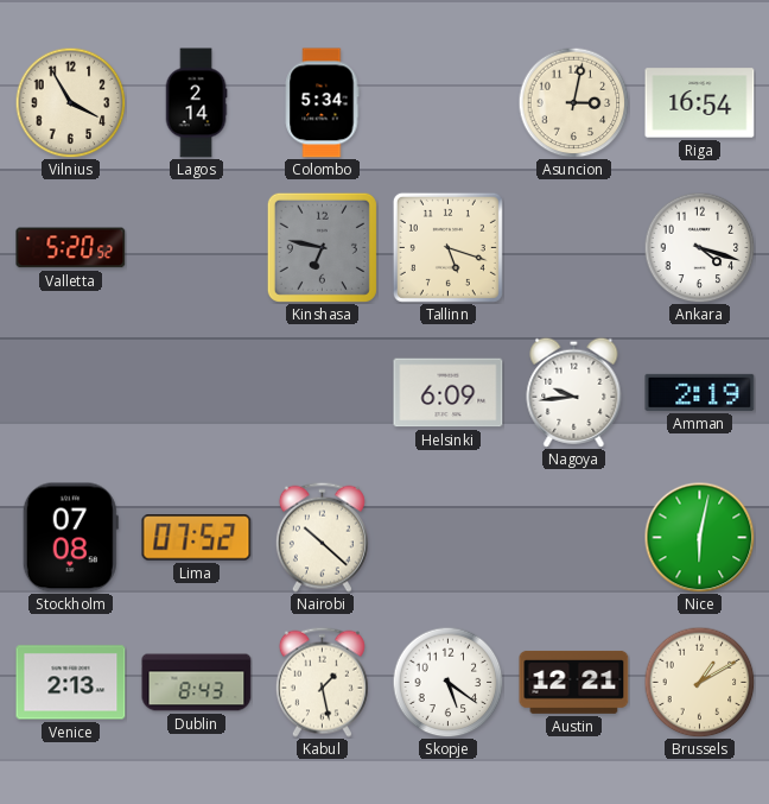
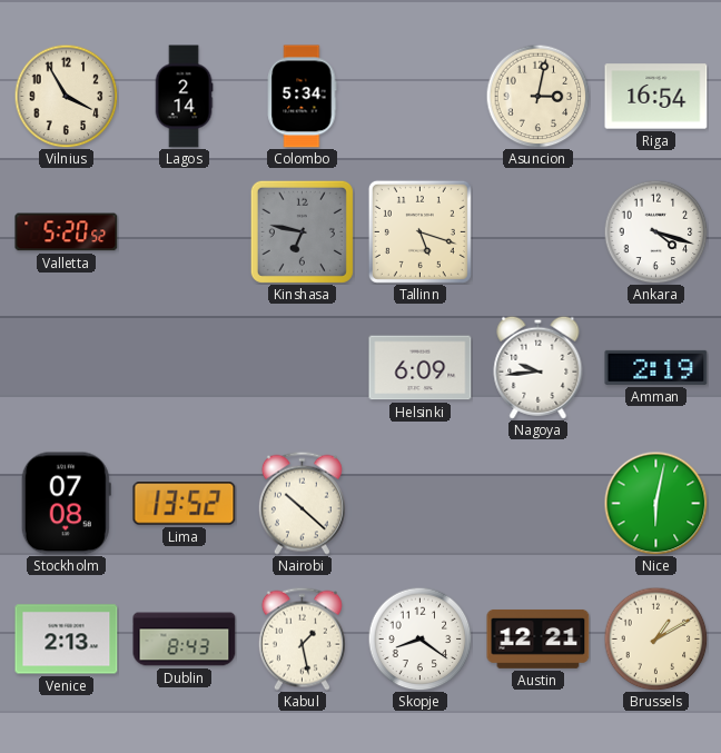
Lima: 07:52 -> 13:52
Skopje: 5:21 -> 8:21
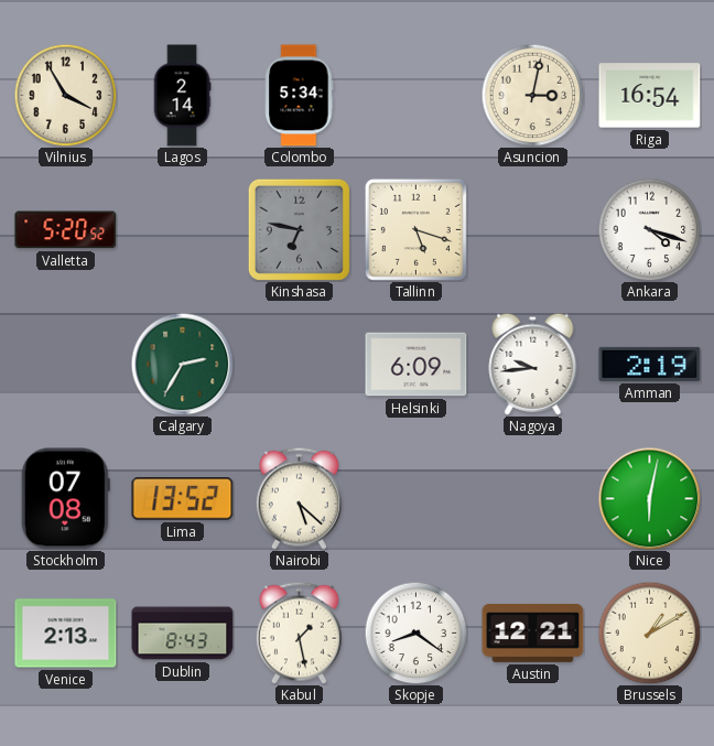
Calgary: none -> 2:35
Nairobi: 10:22 -> 5:22
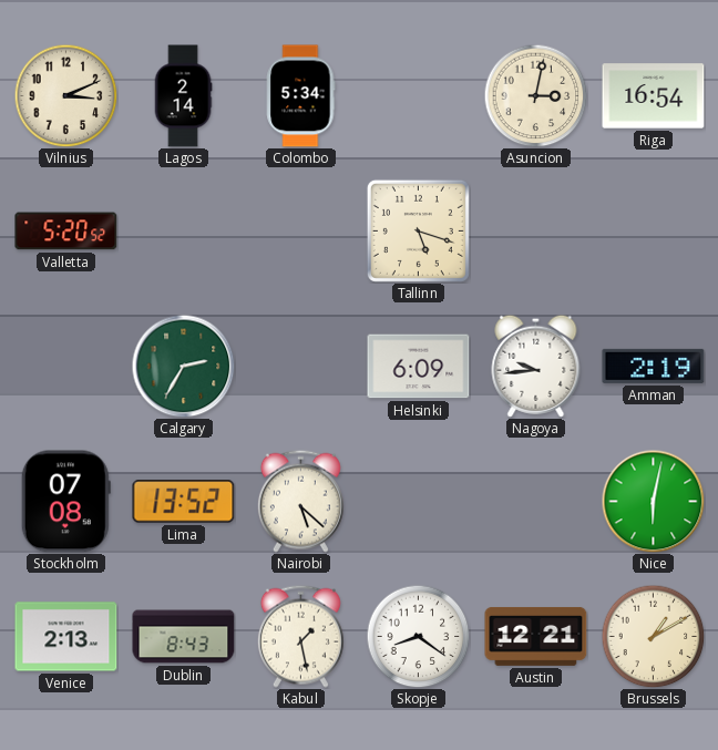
Vilnius: 3:55 -> 3:11
Kinshasa: 6:47 -> none
Ankara: 4:18 -> none
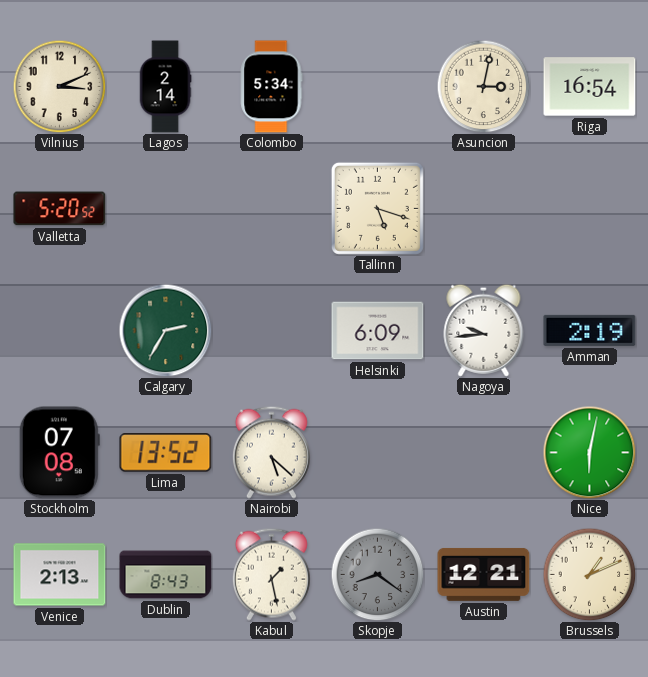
Skopje dial: white -> grey
Brussels: 1:10 -> 1:11
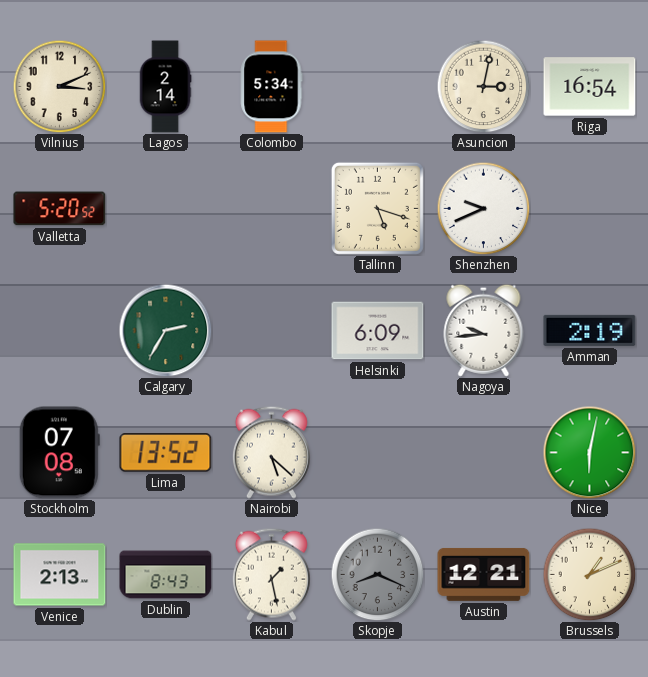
Shenzhen: none -> 9:41
Skopje: 8:21 -> 8:19
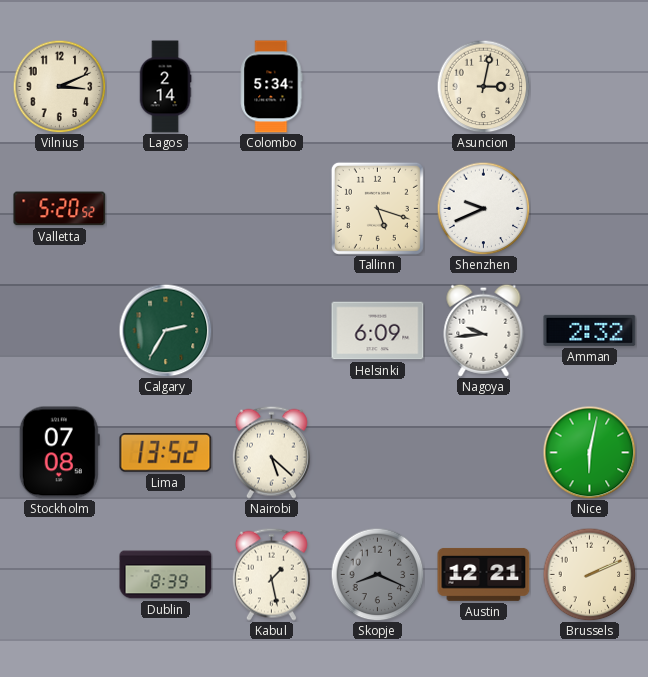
Riga: 16:54 -> none
Amman: 2:19 -> 2:32
Venice: 2:13 -> none
Dublin: 8:43 -> 8:39
Brussels: 1:11 -> 2:11
